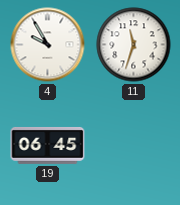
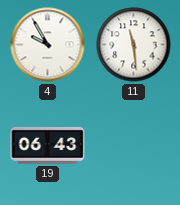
11: 11:33 -> 11:29
19: 06:45 -> 06:43
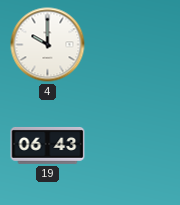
4: 9:55 -> 10:00
11: 11:29 -> none
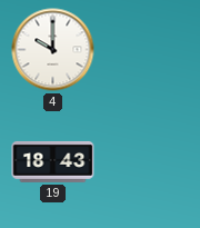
19: 06:43 -> 18:43
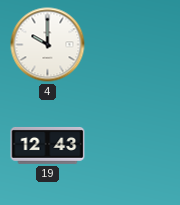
19: 18:43 -> 12:43
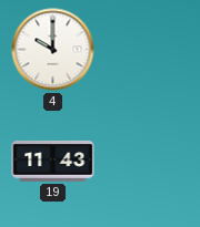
19: 12:43 -> 11:43
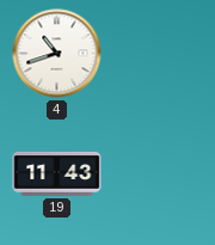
4: 10:00 -> 10:42
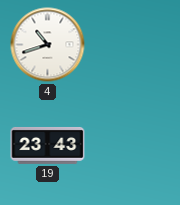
19: 11:43 -> 23:43
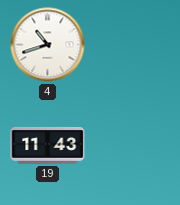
19: 23:43 -> 11:43
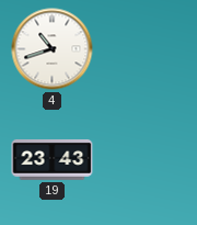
19: 11:43 -> 23:43
